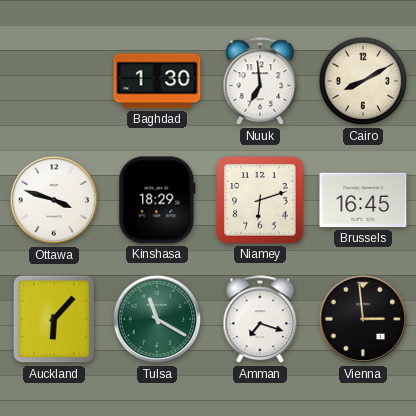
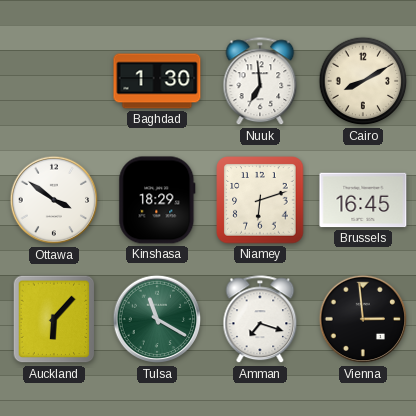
Ottawa: 3:48 -> 3:51
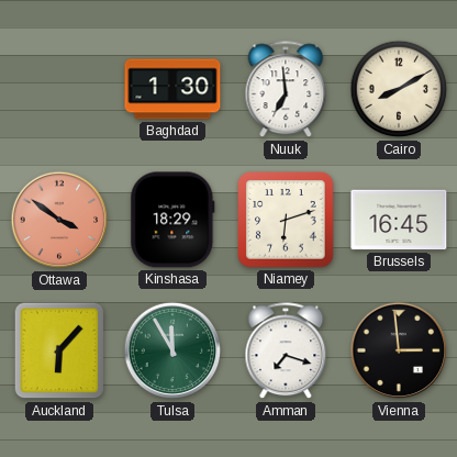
Ottawa dial: white -> salmon
Tulsa: 11:20 -> 11:55
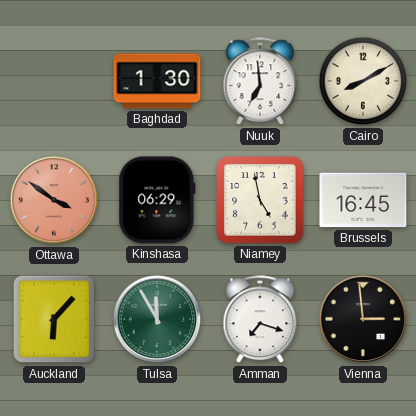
Kinshasa: 18:29 -> 06:29
Niamey: 6:12 -> 4:58
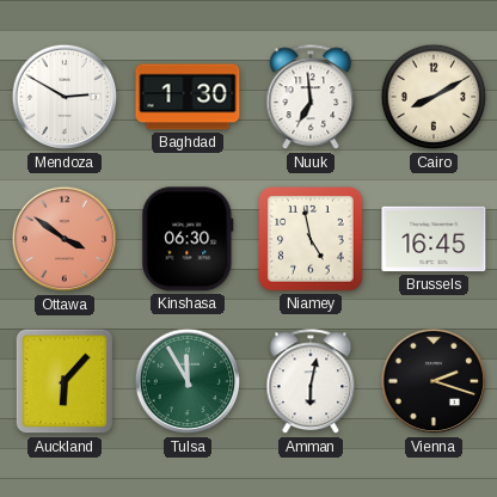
Mendoza: none -> 2:50
Kinshasa: 06:29 -> 06:30
Amman: 7:18 -> 6:02
Vienna: 2:59 -> 2:18
